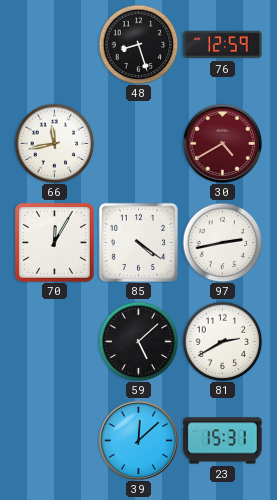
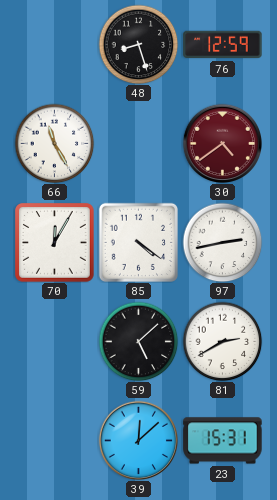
66: 11:43 -> 11:25
30: 4:40 -> 4:39
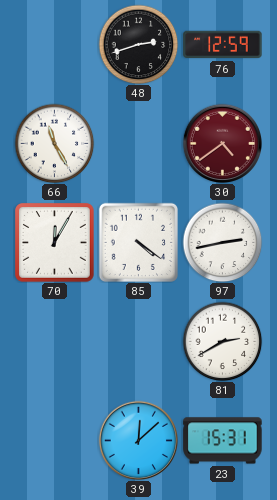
48: 8:27 -> 2:42
59: 5:08 -> none
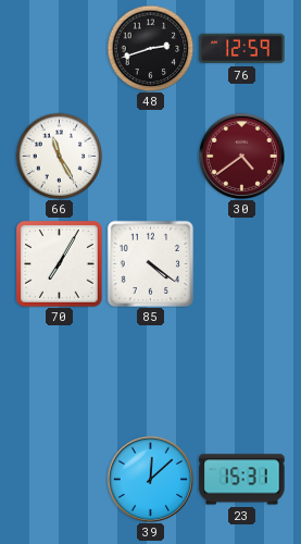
70: 12:05 -> 7:05
97: 2:43 -> none
81: 2:40 -> none
